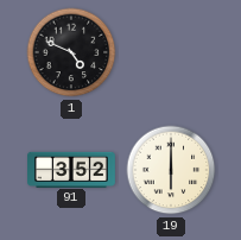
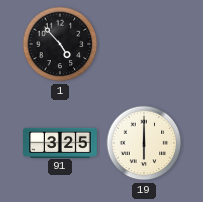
1: 4:49 -> 4:53
91: 3:52 -> 3:25
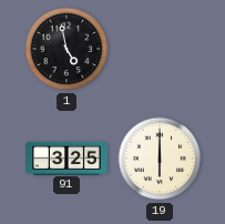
1: 4:53 -> 4:58
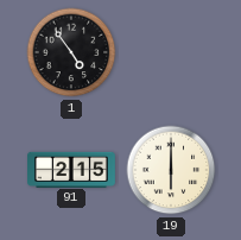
1: 4:58 -> 4:54
91: 3:25 -> 2:15
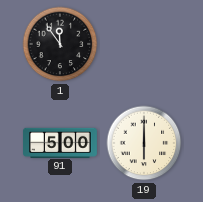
1: 4:54 -> 11:54
91: 2:15 -> 5:00
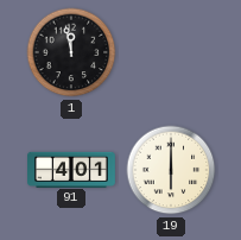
1: 11:54 -> 11:58
91: 5:00 -> 4:01
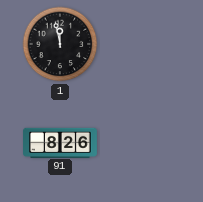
91: 4:01 -> 8:26
19: 6:00 -> none
